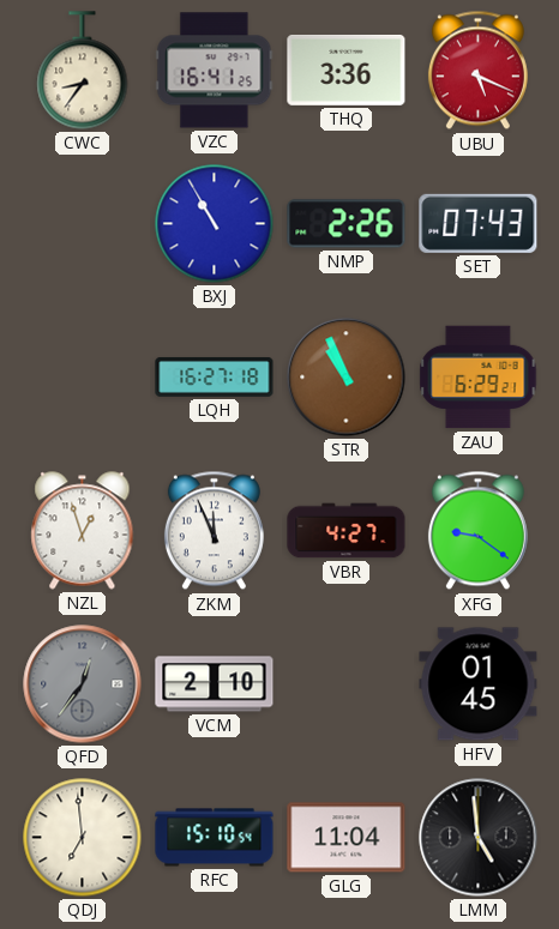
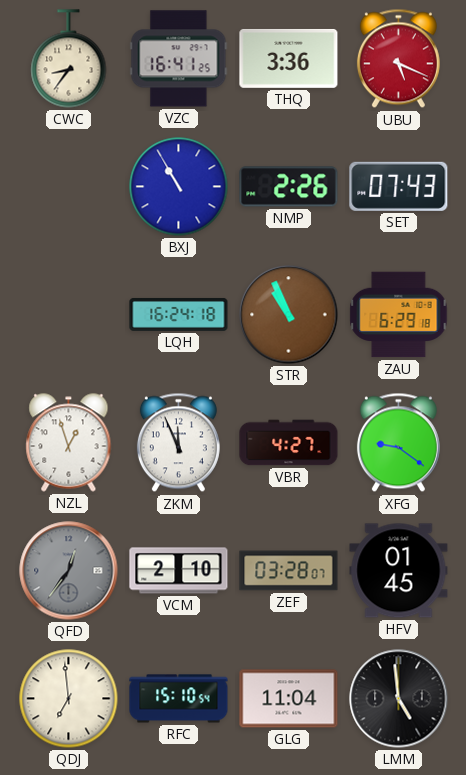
LQH: 16:27 -> 16:24
ZAU: 6:29:21 -> 6:29:18
ZEF: none -> 03:28
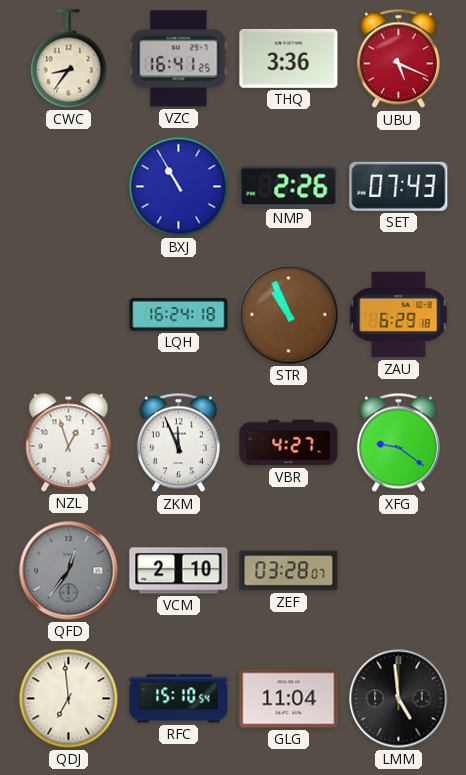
HFV: 01:45 -> none
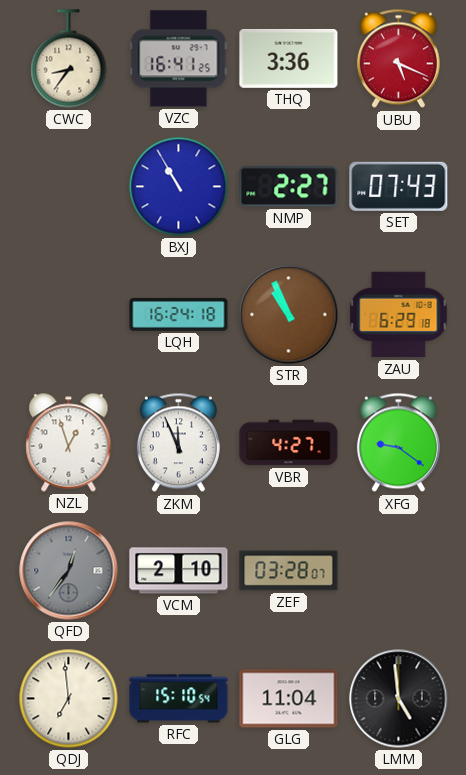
NMP: 2:26 -> 2:27
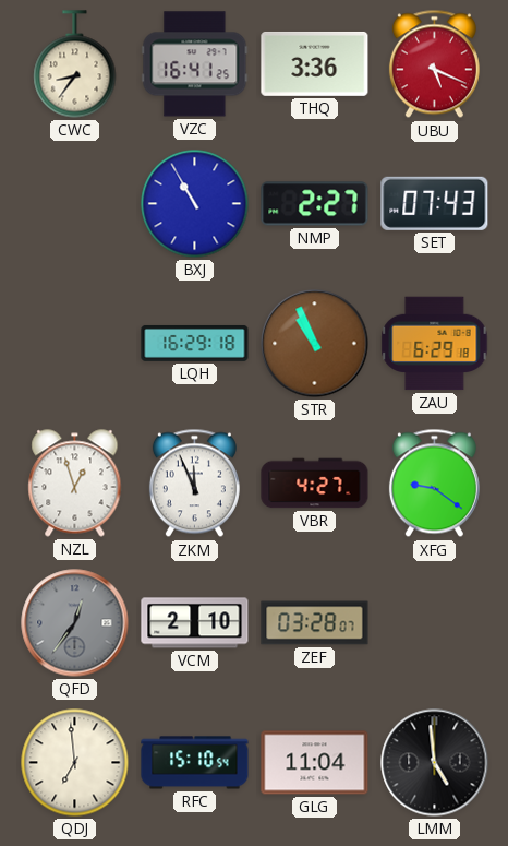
LQH: 16:24 -> 16:29
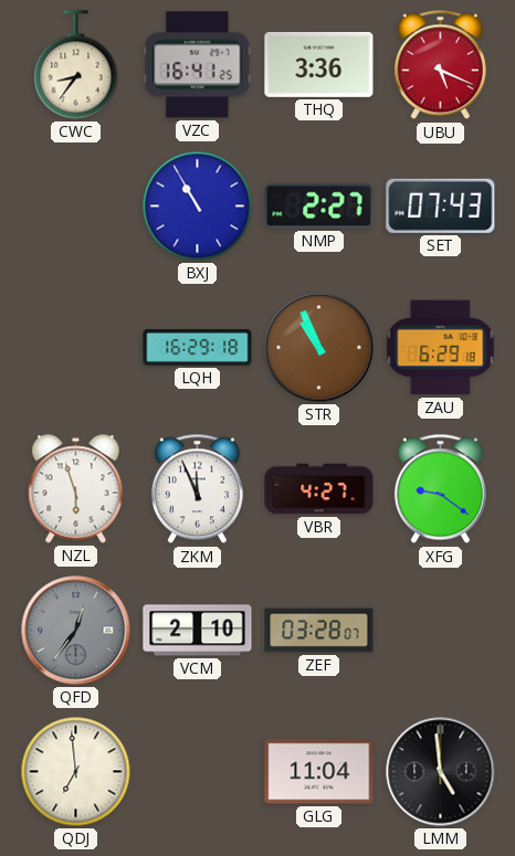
NZL: 12:57 -> 5:57
RFC: 15:10 -> none
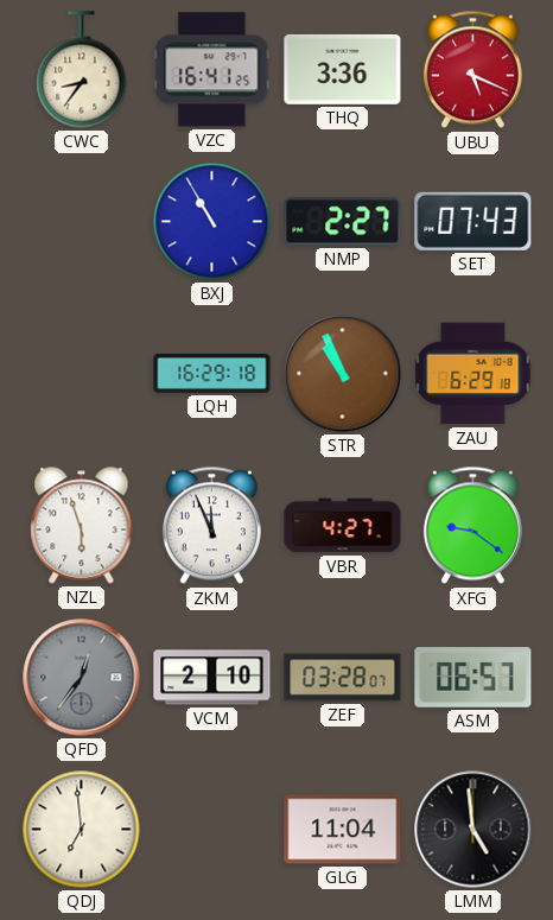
ASM: none -> 06:57
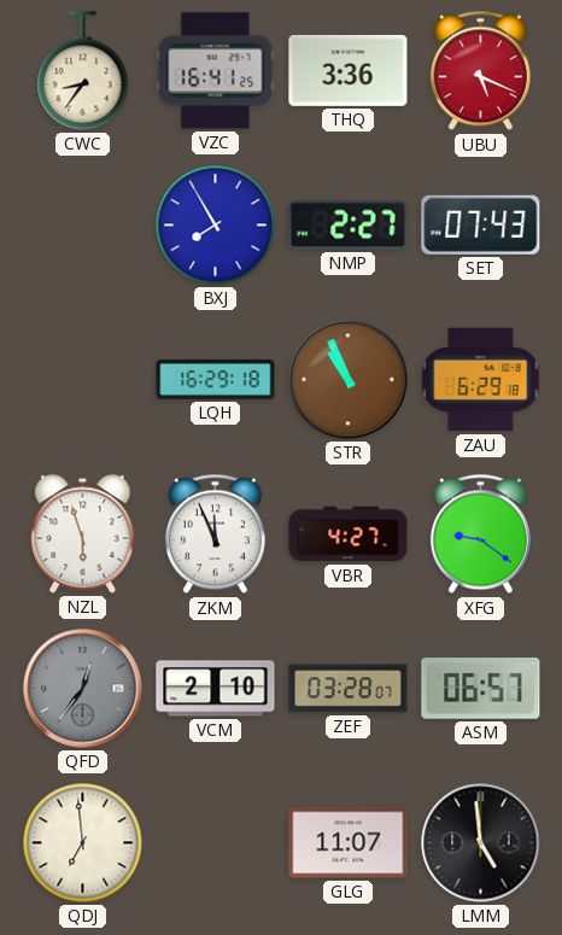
BXJ: 10:55 -> 7:55
GLG: 11:04 -> 11:07
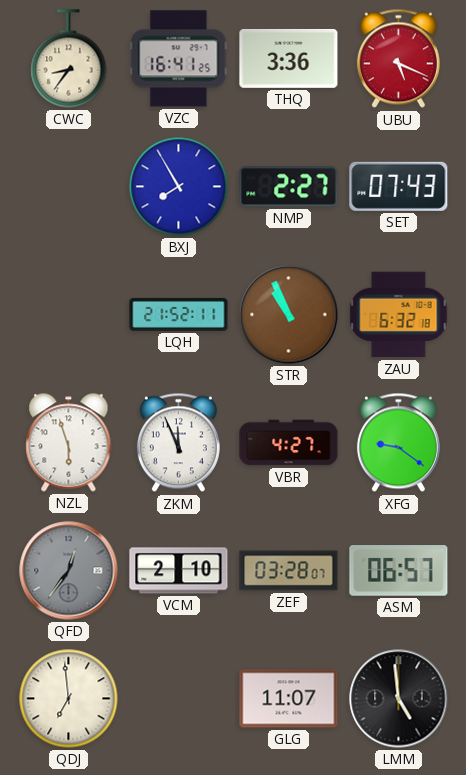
LQH: 16:29 -> 21:52
ZAU: 6:29 -> 6:32
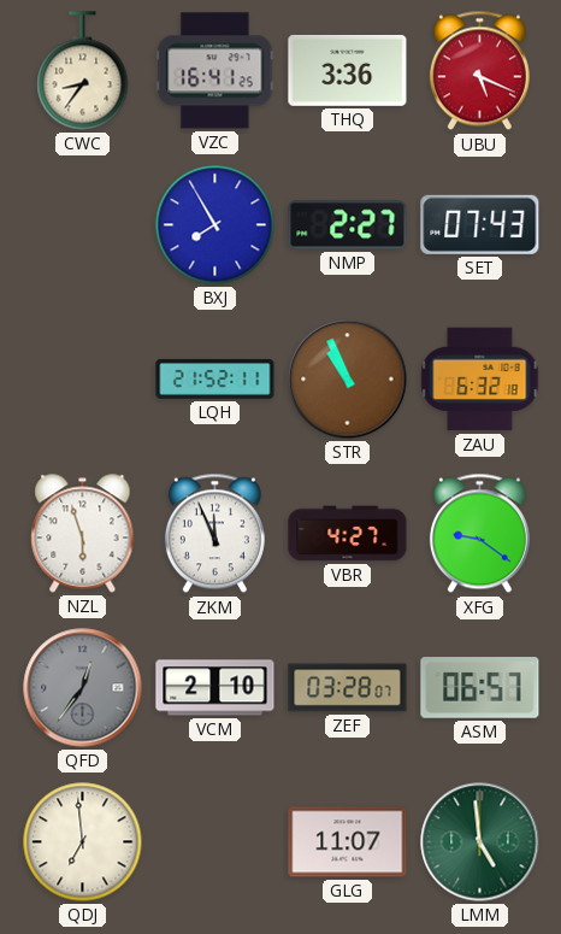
LMM dial: black -> green
